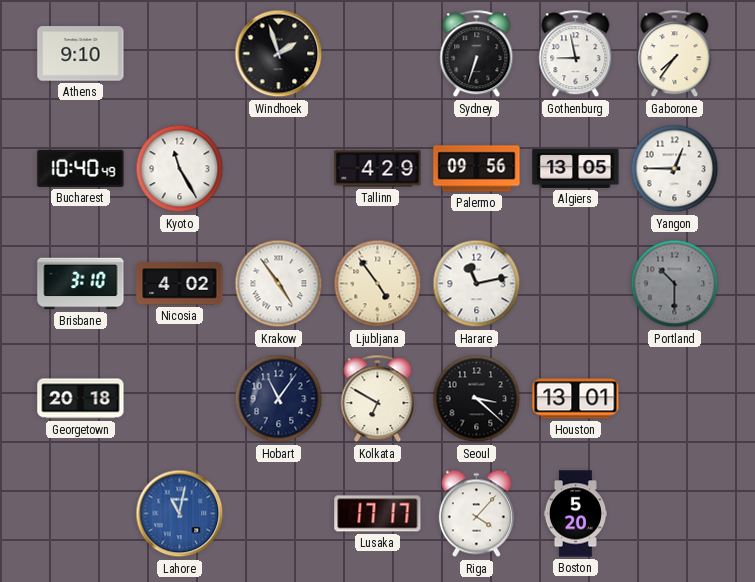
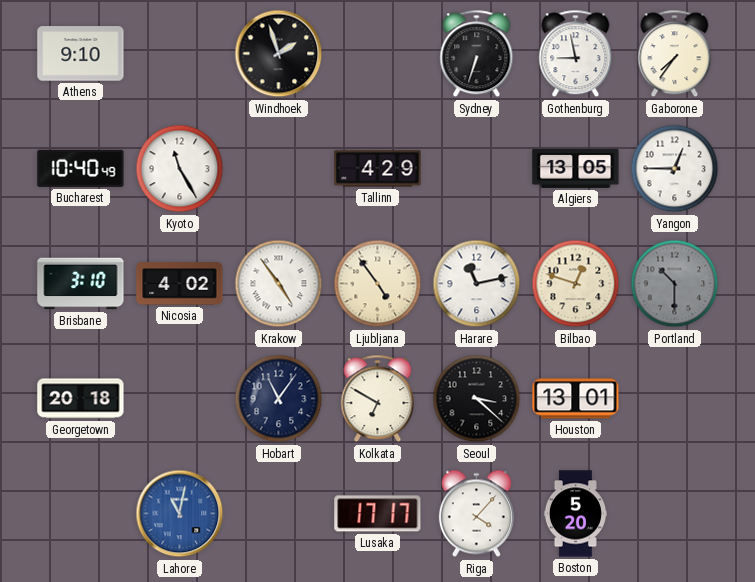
Palermo: 09:56 -> none
Bilbao: none -> 12:48
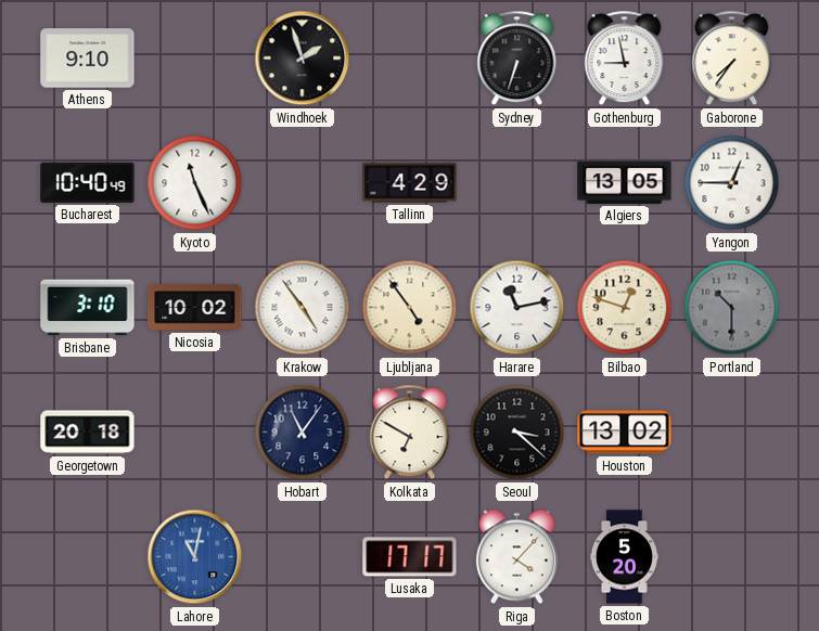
Kyoto: 11:25 -> 11:26
Nicosia: 4:02 -> 10:02
Houston: 13:01 -> 13:02
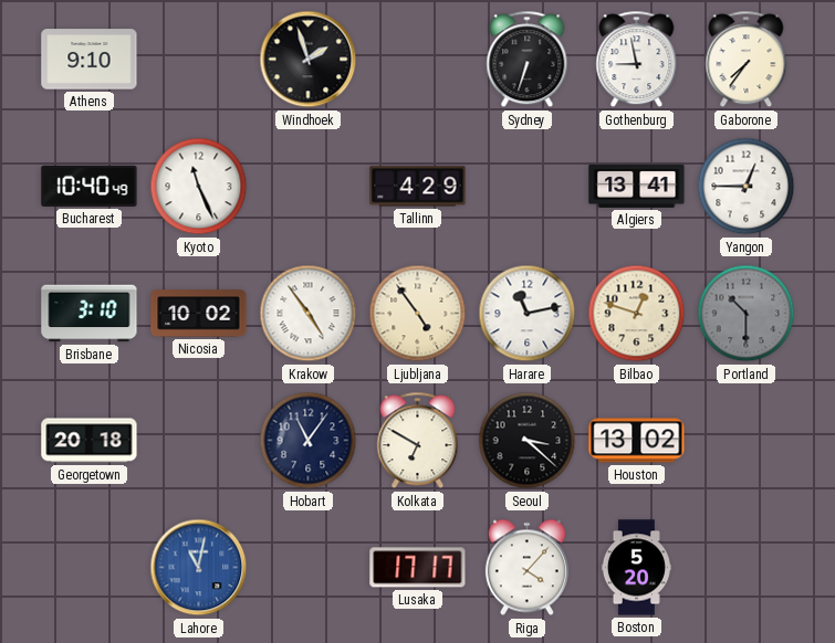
Algiers: 13:05 -> 13:41
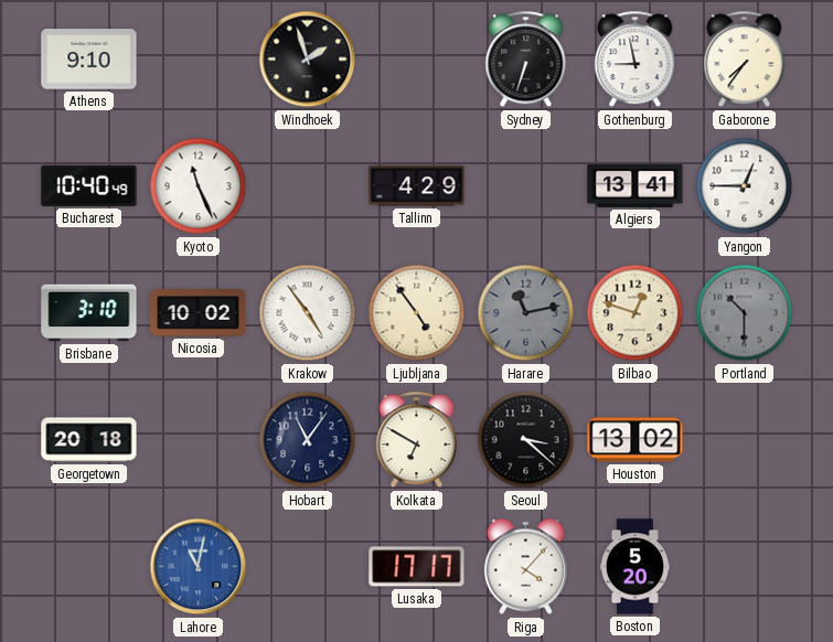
Harare dial: white -> grey
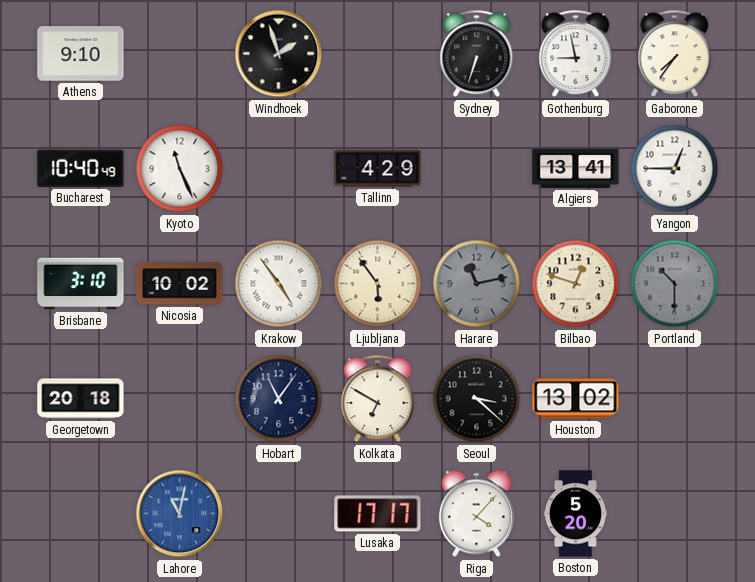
Ljubljana: 4:54 -> 5:54
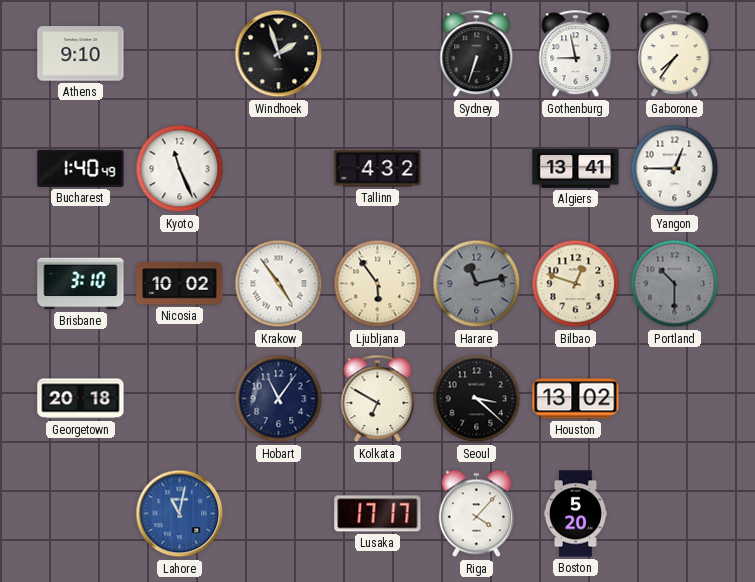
Bucharest: 10:40 -> 1:40
Tallinn: 4:29 -> 4:32
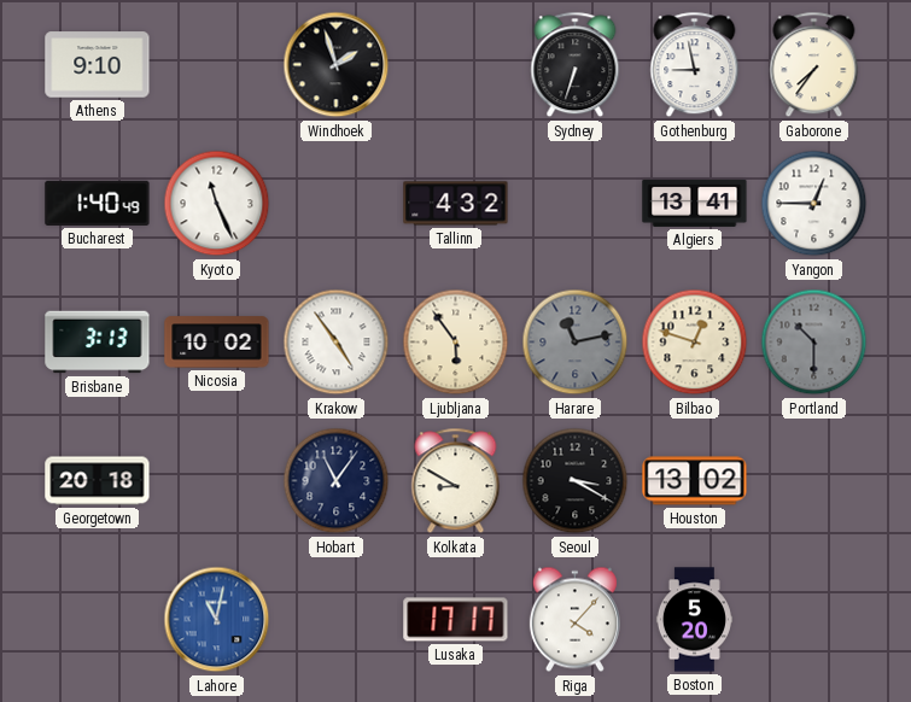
Brisbane: 3:10 -> 3:13
Kolkata: 6:50 -> 8:50
Seoul: 3:22 -> 3:20
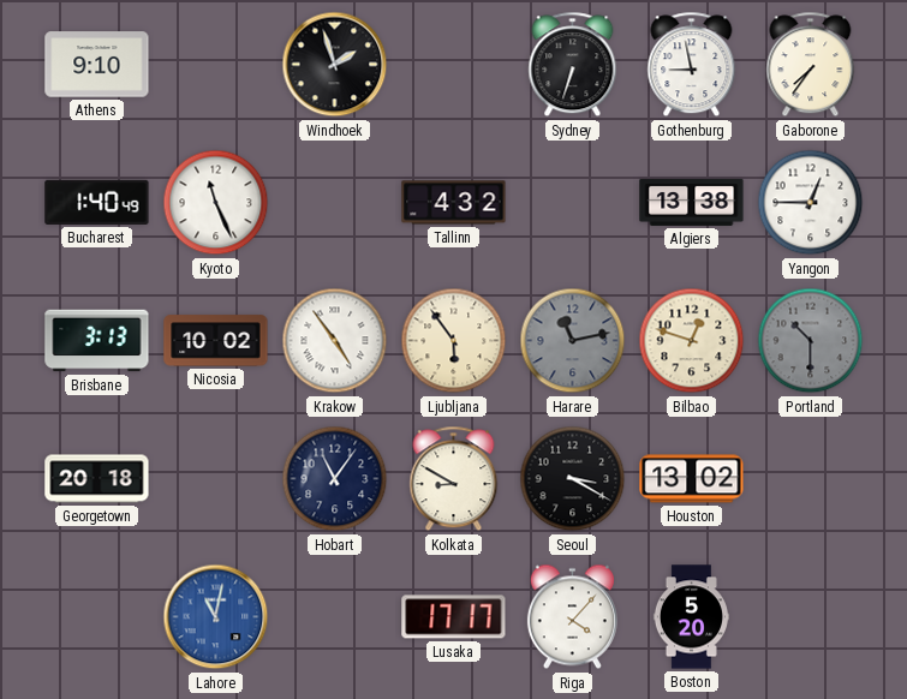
Algiers: 13:41 -> 13:38
